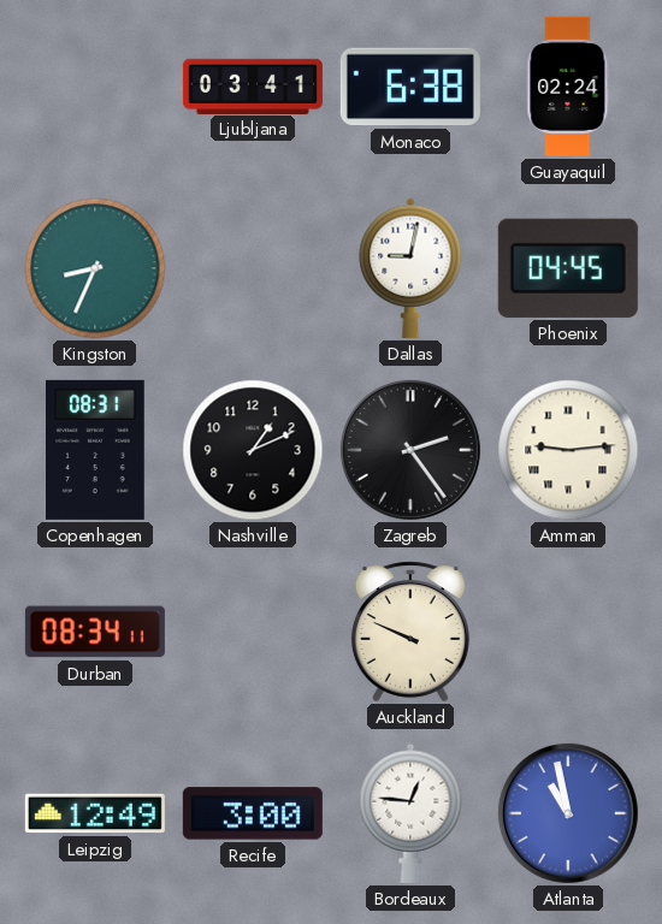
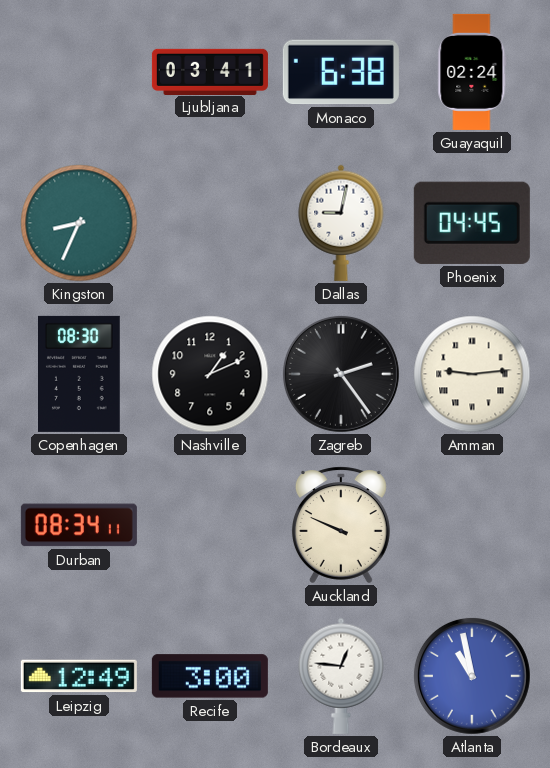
Copenhagen: 08:31 -> 08:30
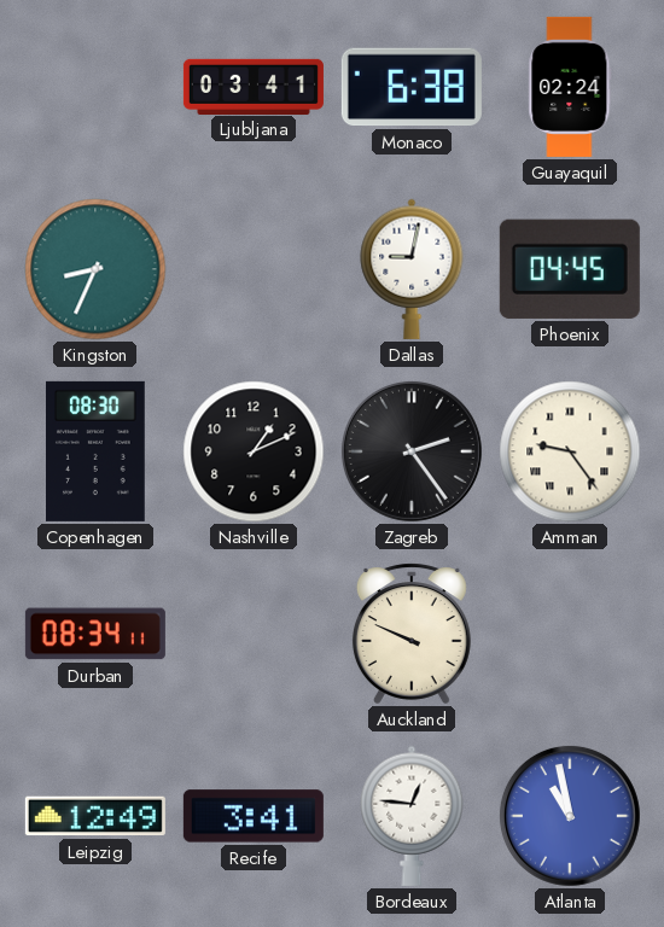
Amman: 9:14 -> 9:24
Recife: 3:00 -> 3:41
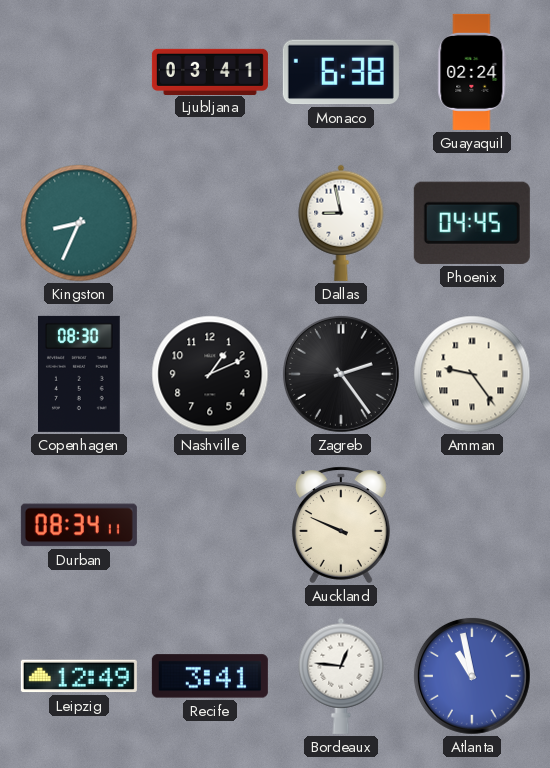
Dallas: 9:02 -> 8:58
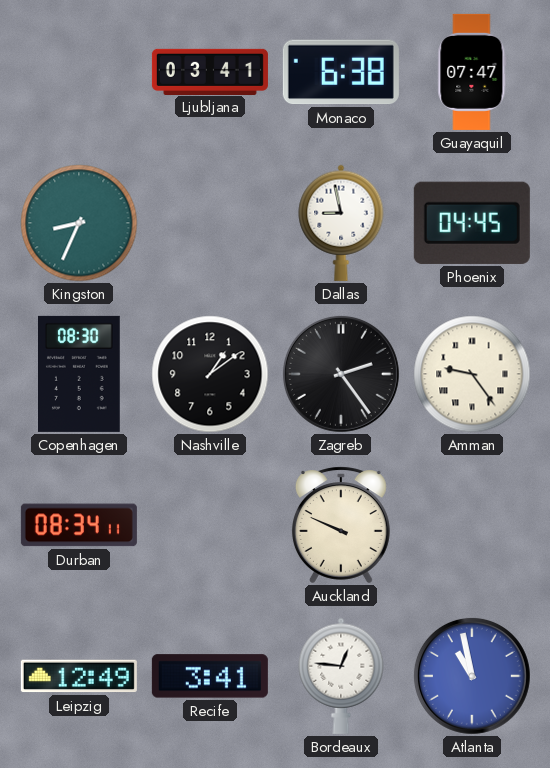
Guayaquil: 02:24 -> 07:47
Nashville: 1:11 -> 1:09
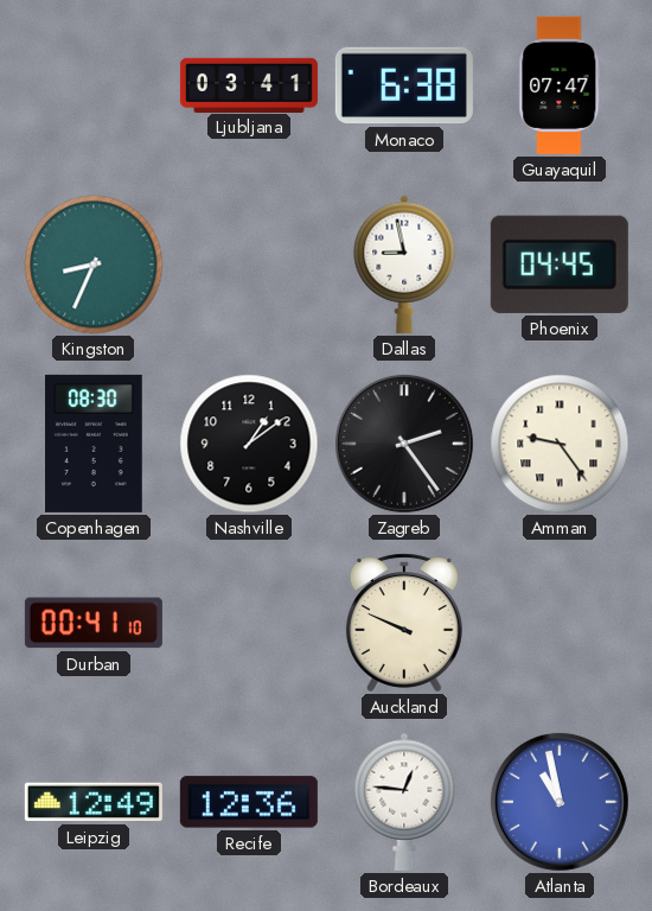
Durban: 08:34 -> 00:41
Recife: 3:41 -> 12:36
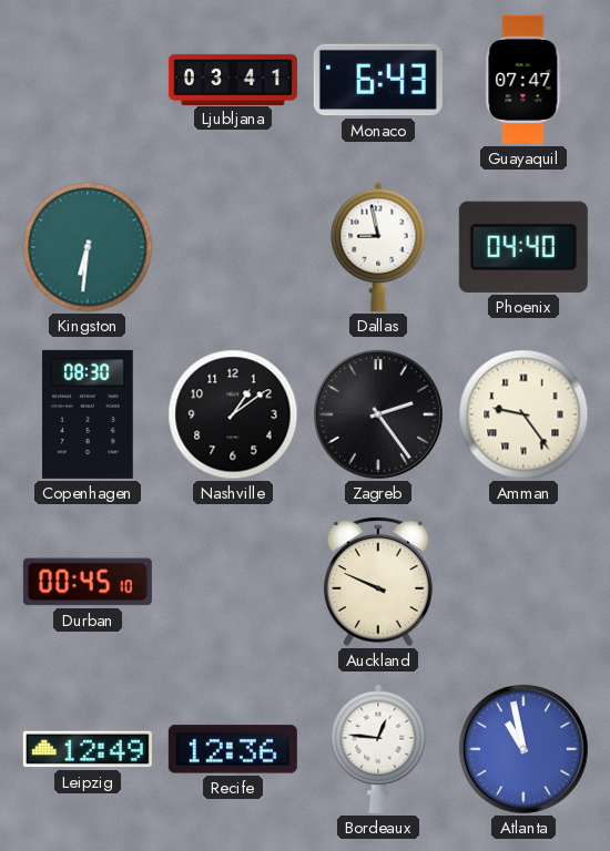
Monaco: 6:38 -> 6:43
Kingston: 8:34 -> 6:31
Phoenix: 04:45 -> 04:40
Durban: 00:41 -> 00:45
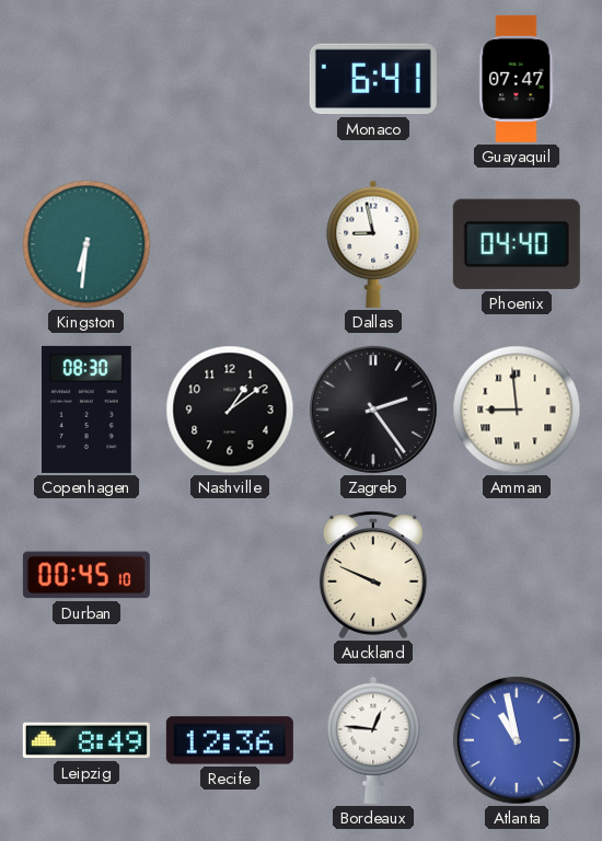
Ljubljana: 03:41 -> none
Monaco: 6:43 -> 6:41
Amman: 9:24 -> 8:59
Leipzig: 12:49 -> 8:49
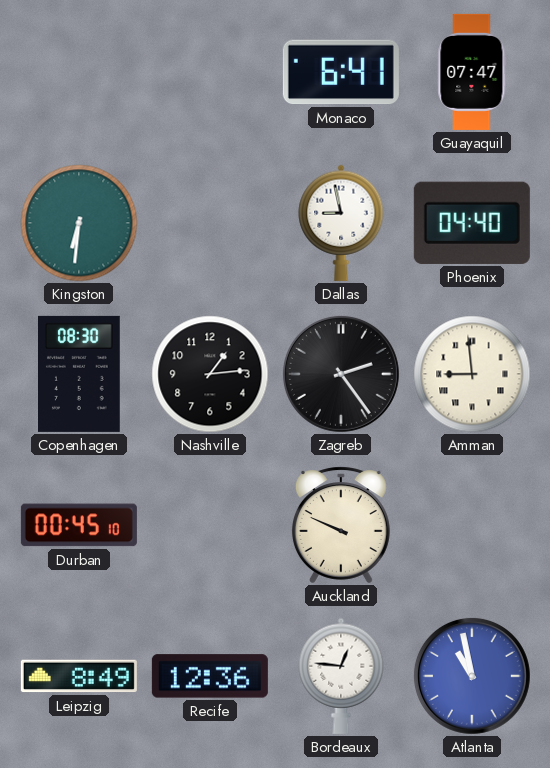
Nashville: 1:09 -> 1:14
